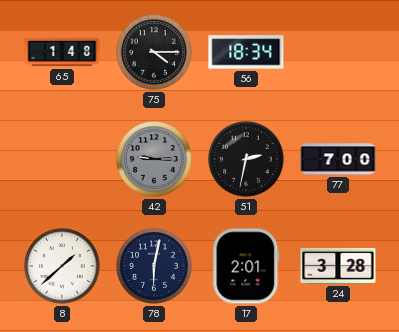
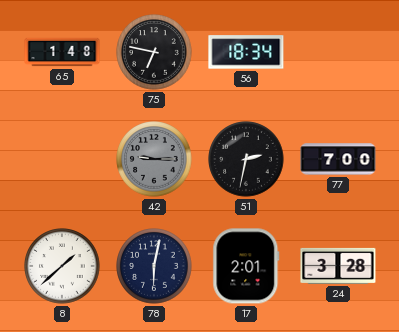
75: 4:15 -> 6:47
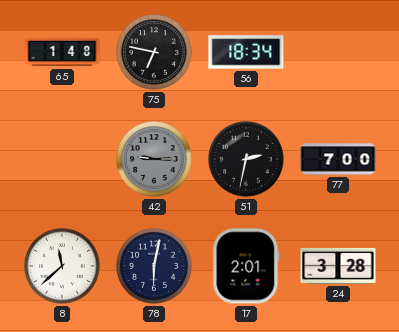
8: 1:38 -> 11:38
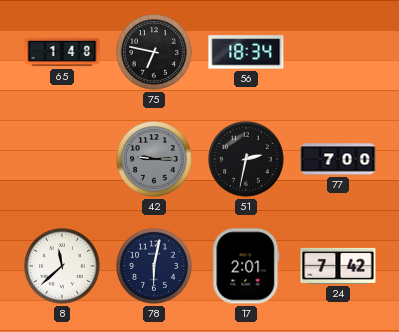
24: 3:28 -> 7:42
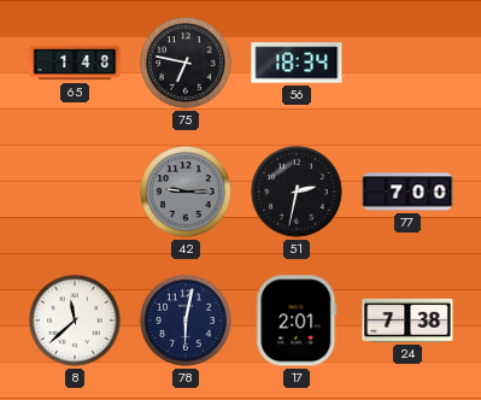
24: 7:42 -> 7:38
